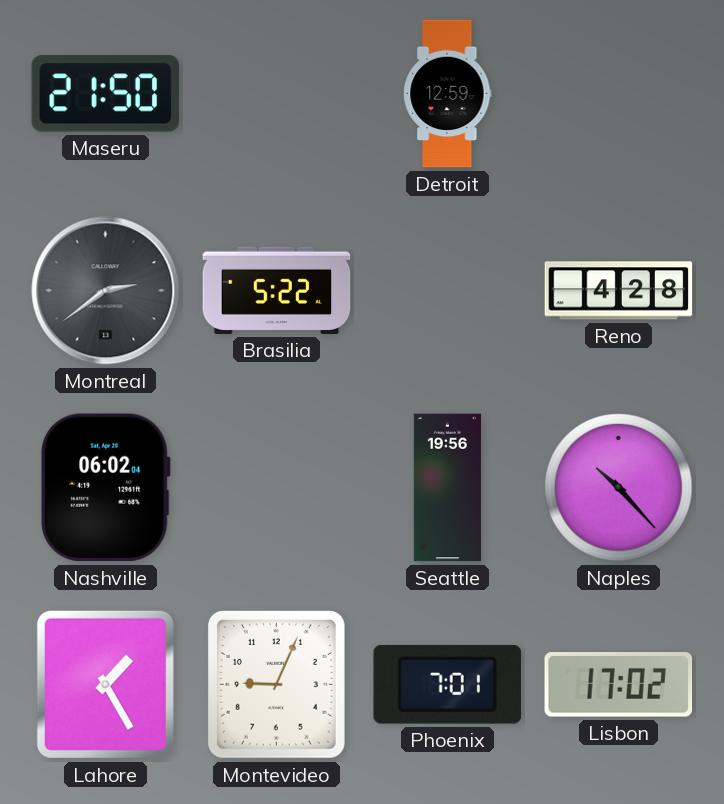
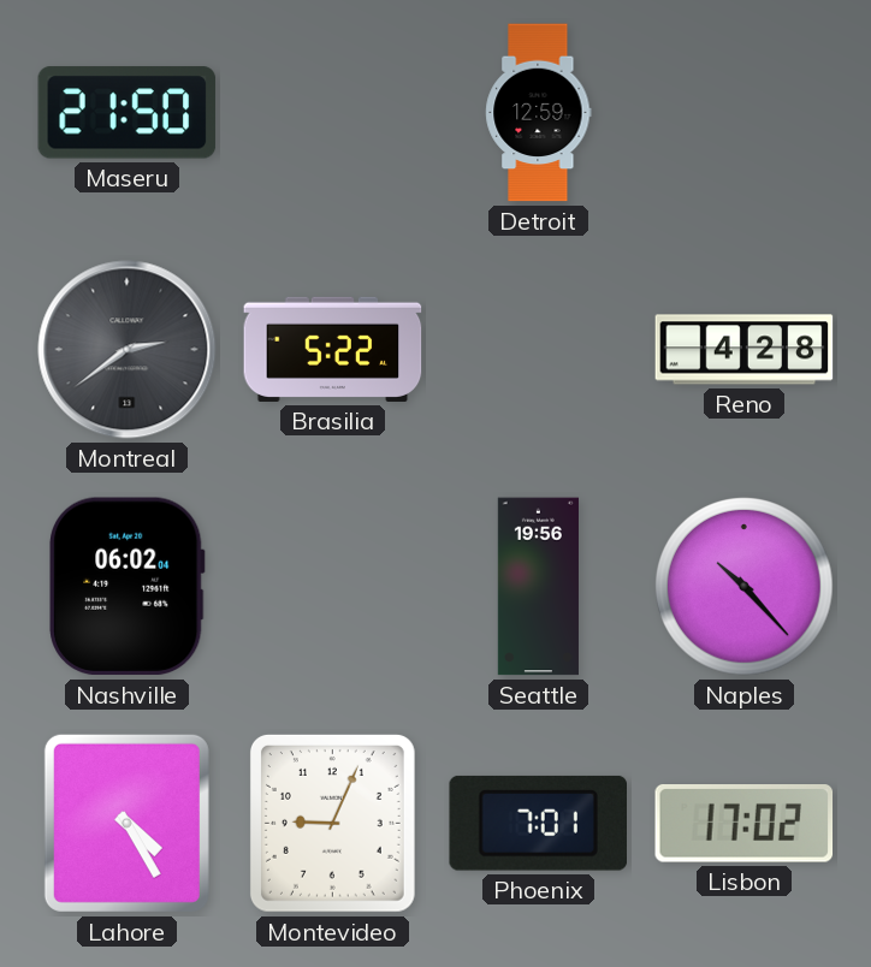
Lahore: 1:25 -> 4:25
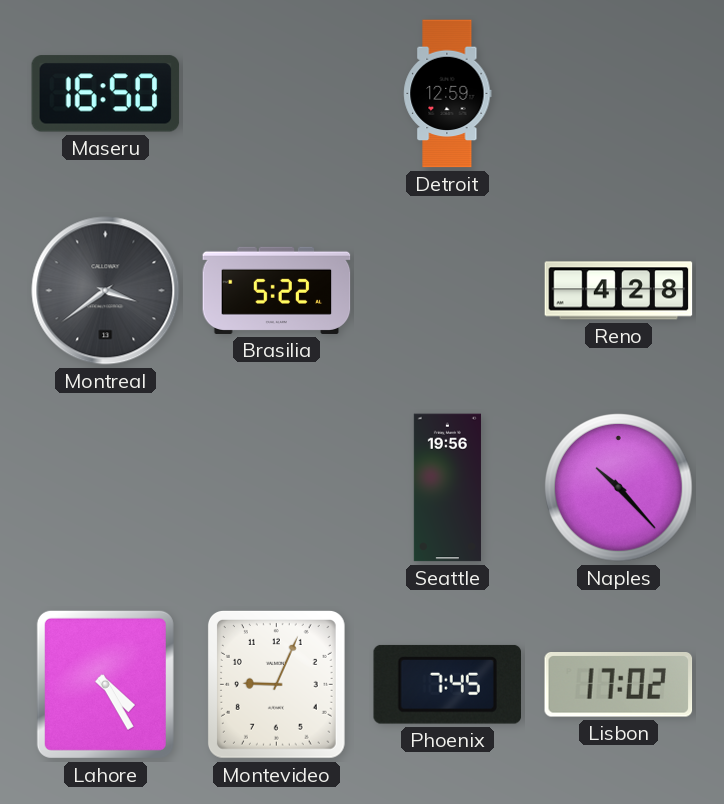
Maseru: 21:50 -> 16:50
Montreal: 2:39 -> 3:39
Nashville: 06:02 -> none
Phoenix: 7:01 -> 7:45
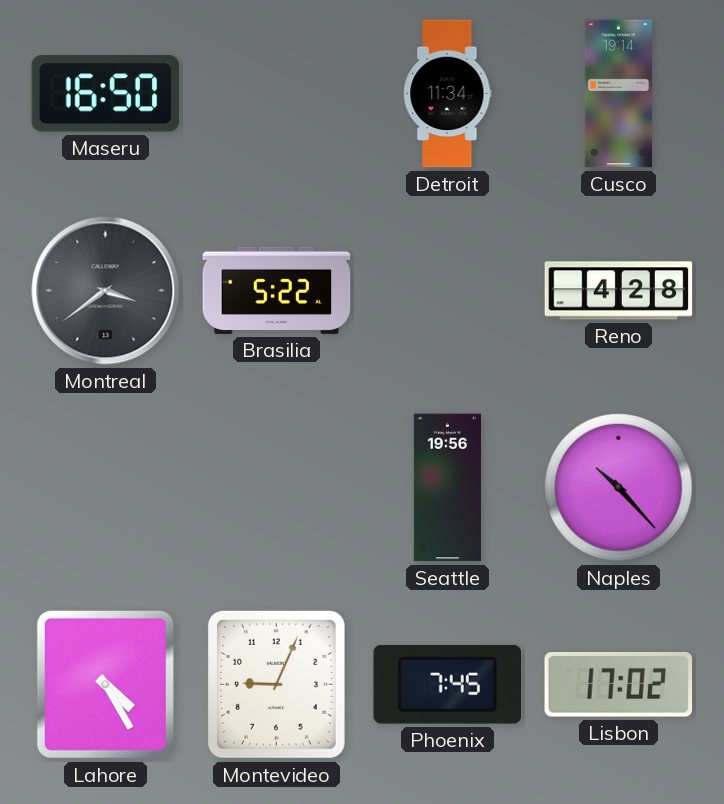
Detroit: 12:59 -> 11:34
Cusco: none -> 19:14
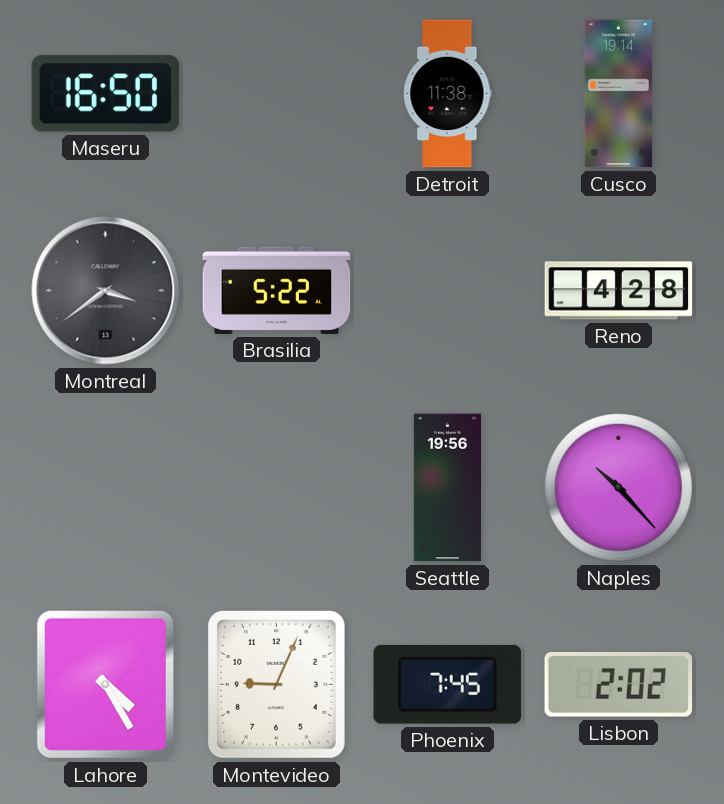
Detroit: 11:34 -> 11:38
Lisbon: 17:02 -> 2:02
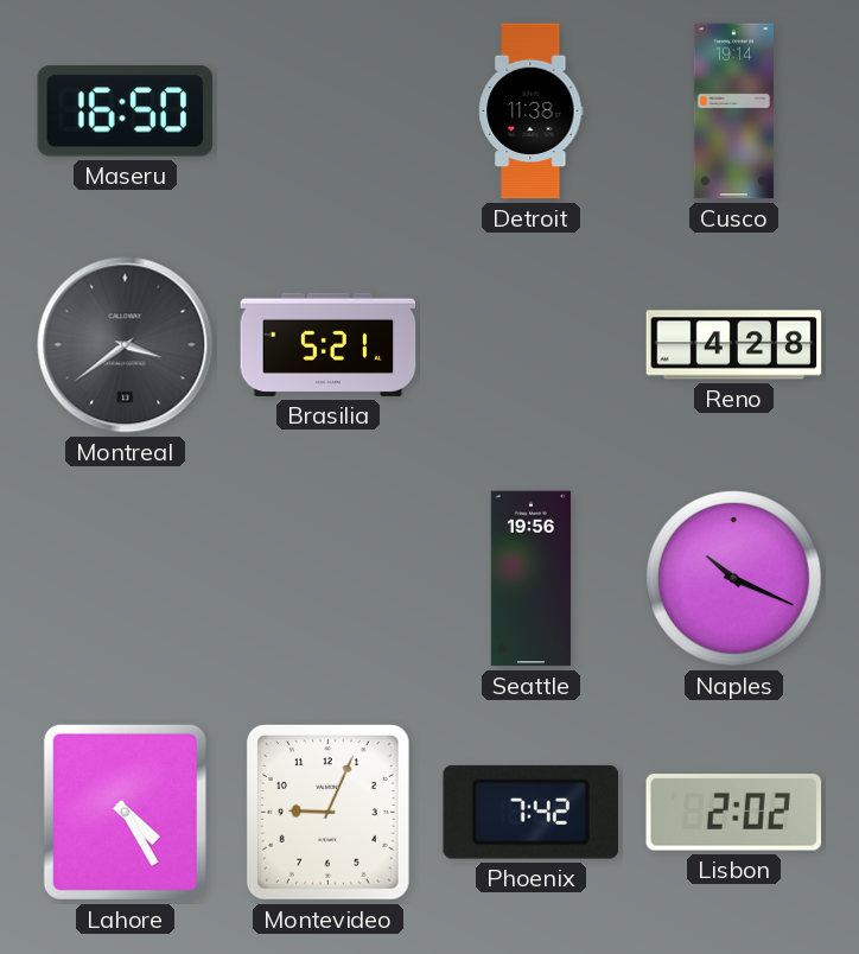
Brasilia: 5:22 -> 5:21
Naples: 10:23 -> 10:19
Phoenix: 7:45 -> 7:42
